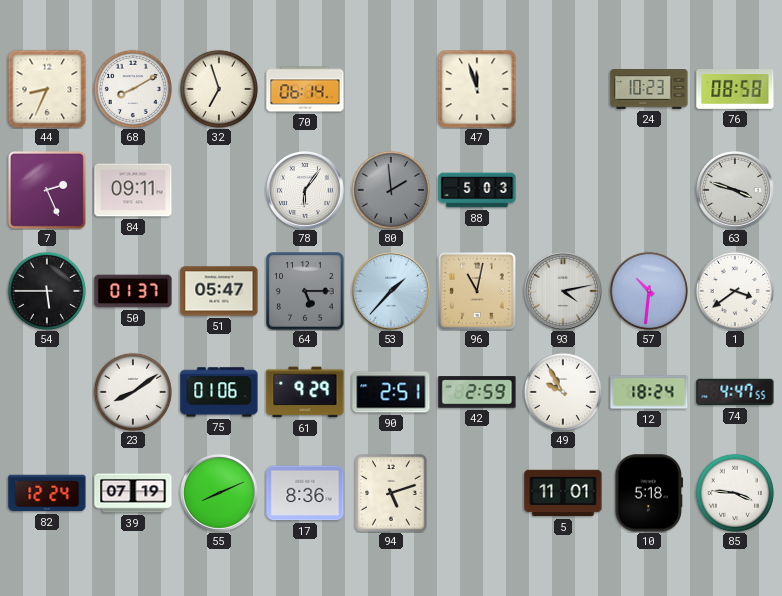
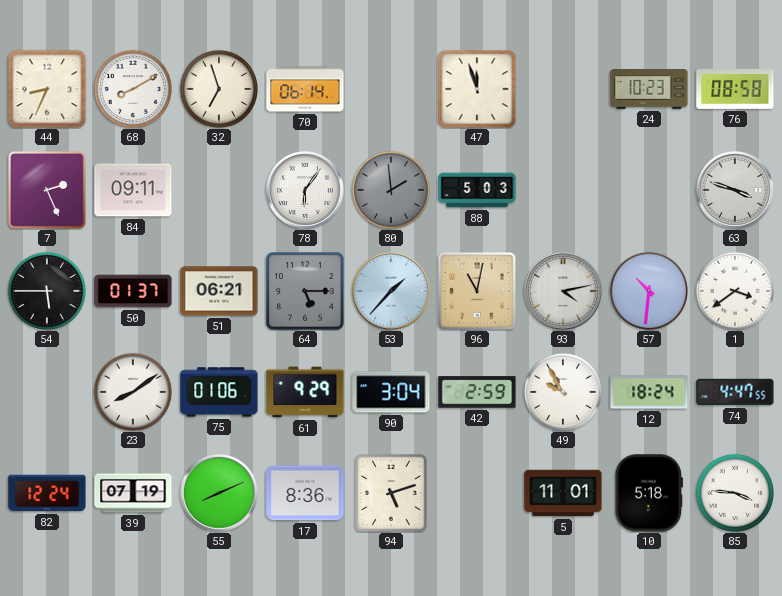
51: 05:47 -> 06:21
90: 2:51 -> 3:04
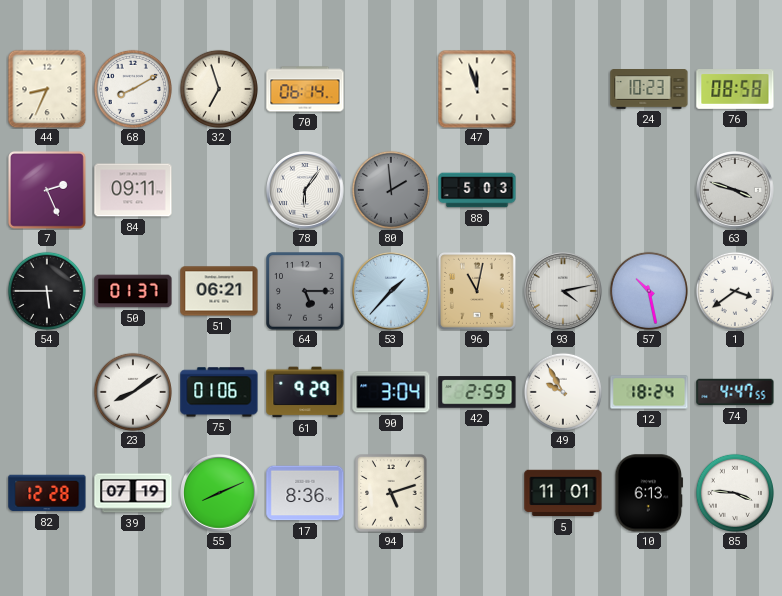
57: 10:31 -> 10:28
82: 12:24 -> 12:28
10: 5:18 -> 6:13
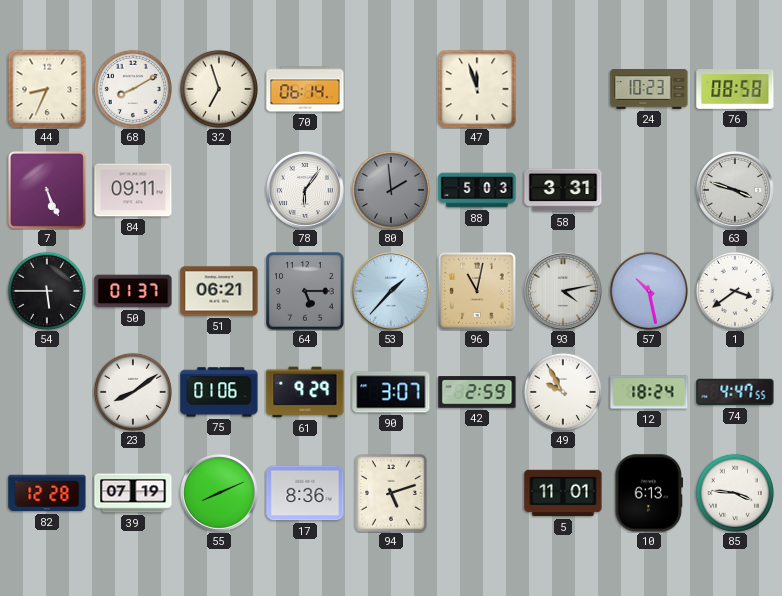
7: 2:26 -> 5:26
58: none -> 3:31
90: 3:04 -> 3:07
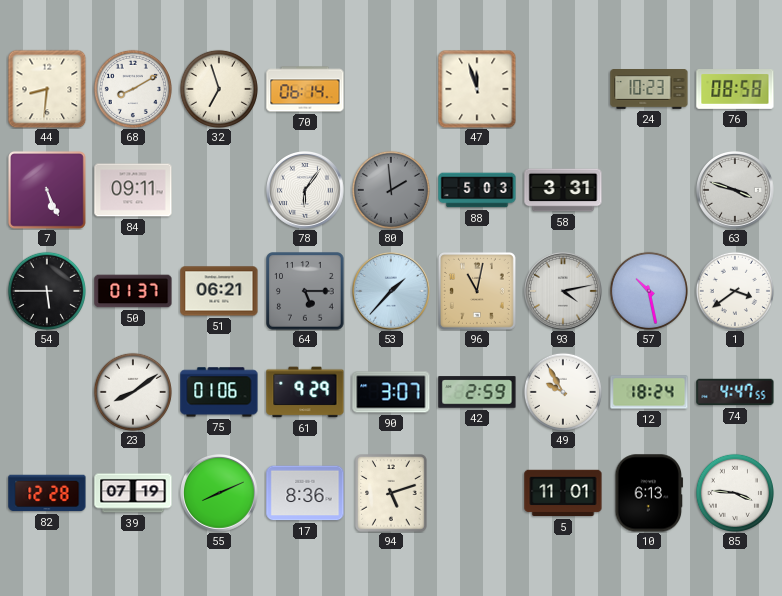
44: 8:34 -> 8:31
